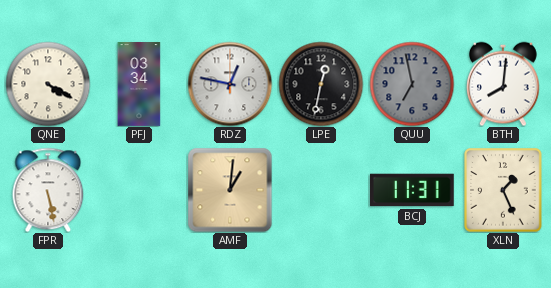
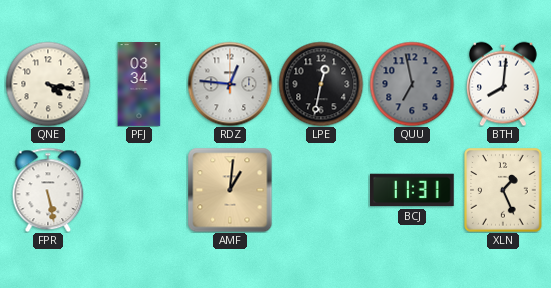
QNE: 4:20 -> 4:17
RDZ: 12:47 -> 12:46
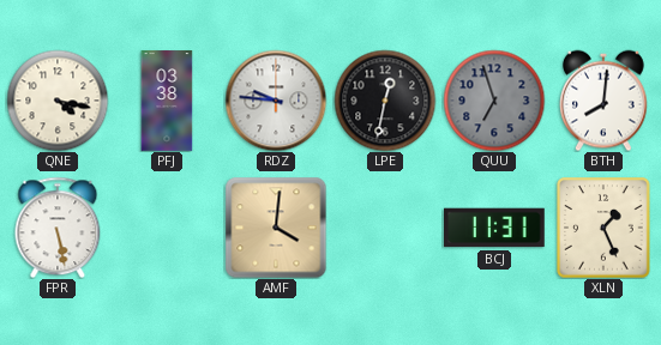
PFJ: 03:34 -> 03:38
RDZ: 12:46 -> 9:46
QUU: 6:58 -> 6:57
AMF: 1:01 -> 4:01
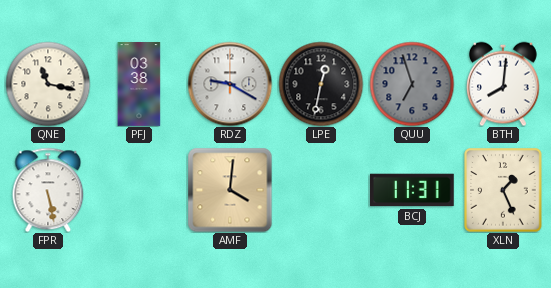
QNE: 4:17 -> 11:17
RDZ: 9:46 -> 9:20
